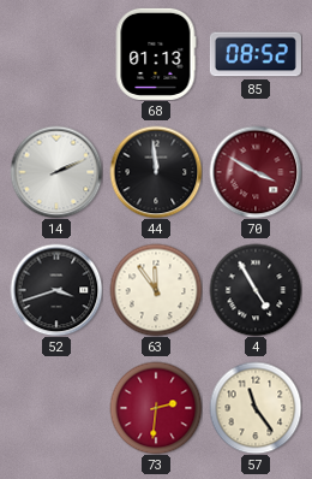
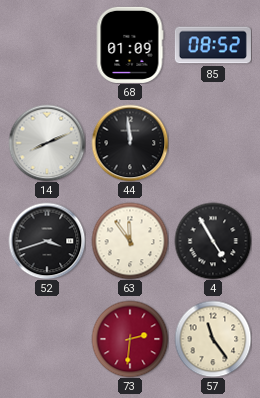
68: 01:13 -> 01:09
14: 2:11 -> 8:11
70: 3:50 -> none
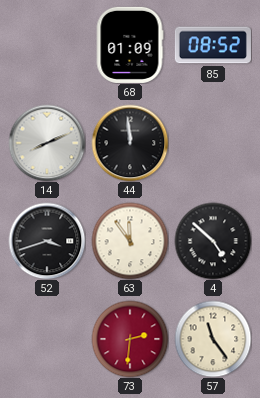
4: 4:55 -> 4:52
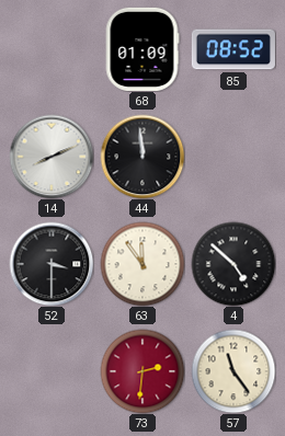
52: 3:42 -> 3:30
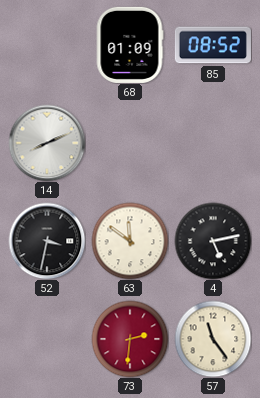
44: 11:59 -> none
52: 3:30 -> 3:32
63: 11:54 -> 11:51
4: 4:52 -> 5:13
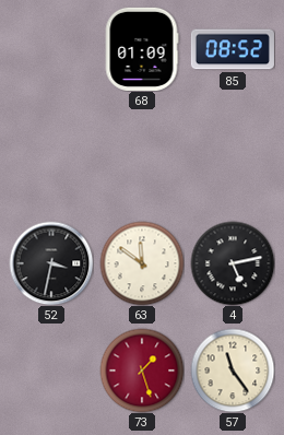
14: 8:11 -> none
73: 2:31 -> 1:27
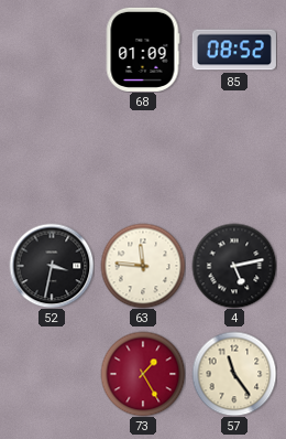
63: 11:51 -> 11:46
73: 1:27 -> 1:25
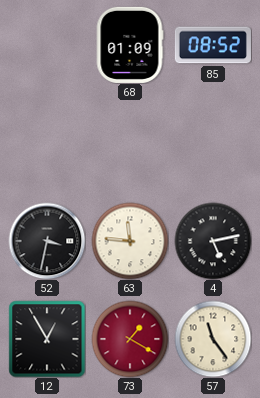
12: none -> 12:55
73: 1:25 -> 1:20
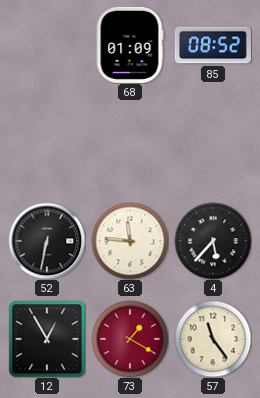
52: 3:32 -> 6:32
4: 5:13 -> 5:37
